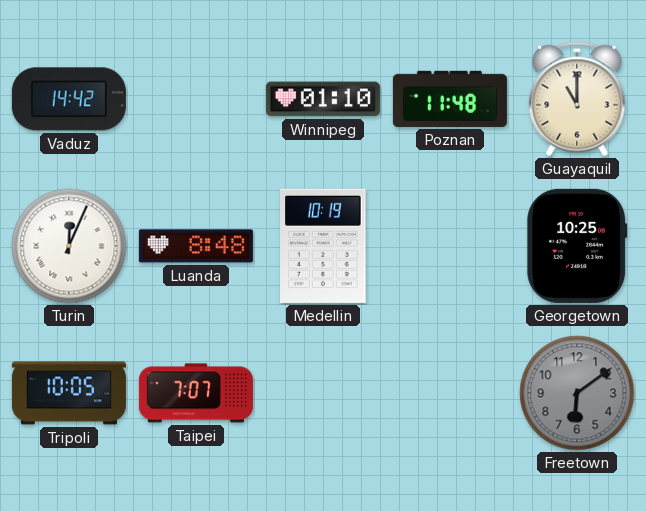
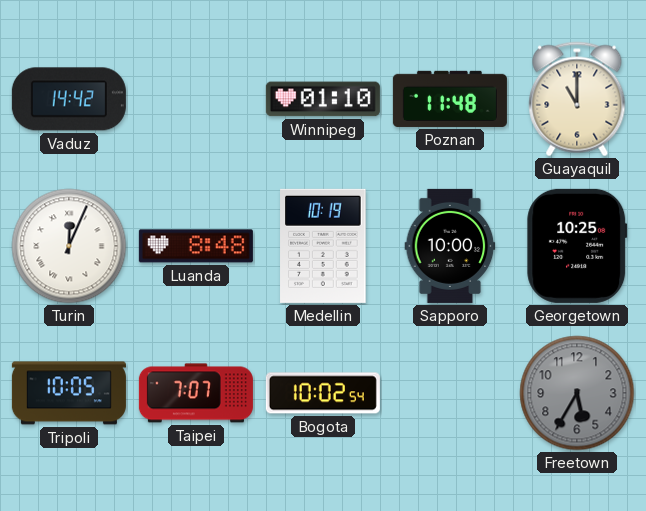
Sapporo: none -> 10:00
Bogota: none -> 10:02
Freetown: 6:09 -> 5:35
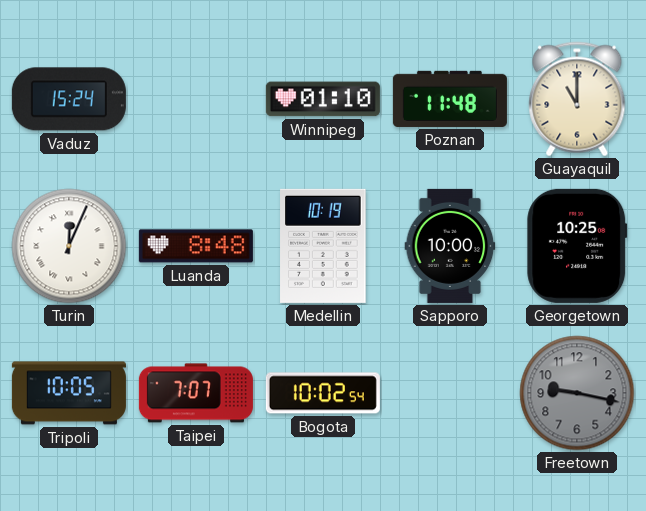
Vaduz: 14:42 -> 15:24
Freetown: 5:35 -> 9:17
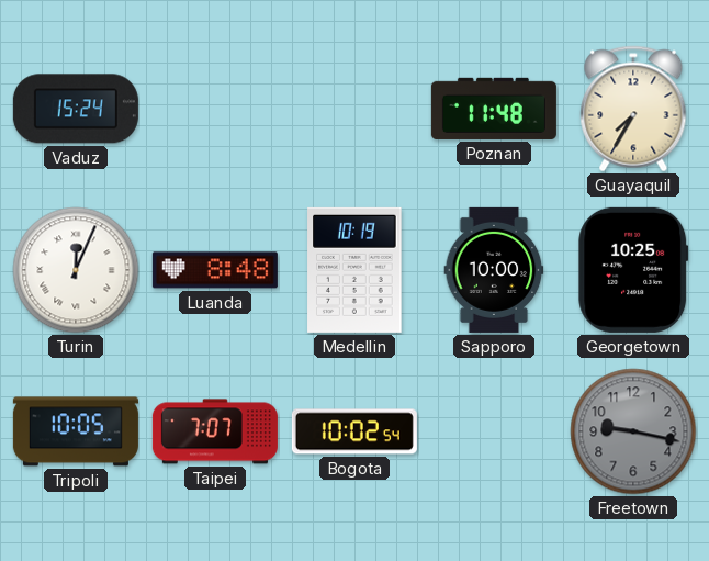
Winnipeg: 01:10 -> none
Guayaquil: 11:00 -> 7:35
